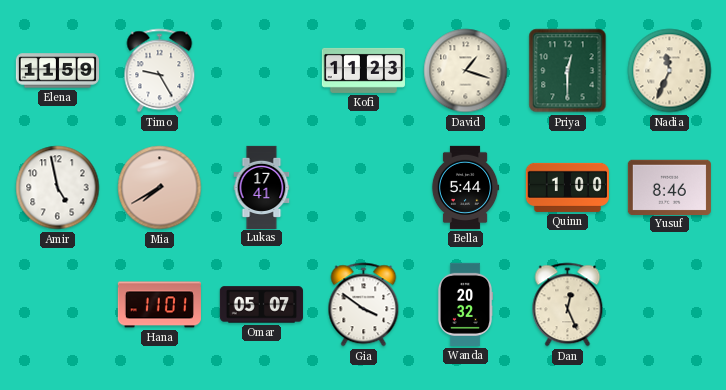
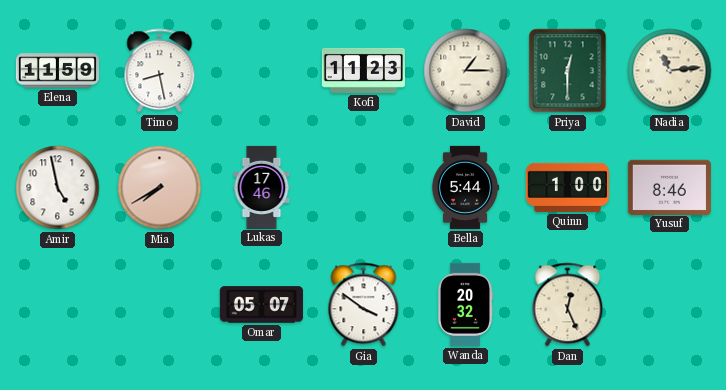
Timo: 9:25 -> 8:28
David: 1:18 -> 1:15
Nadia: 11:34 -> 11:14
Lukas: 17:41 -> 17:46
Hana: 11:01 -> none
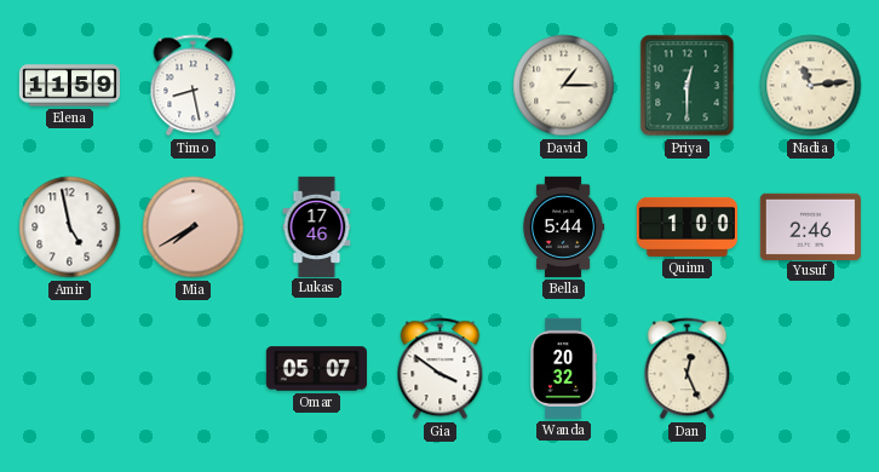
Kofi: 11:23 -> none
Yusuf: 8:46 -> 2:46
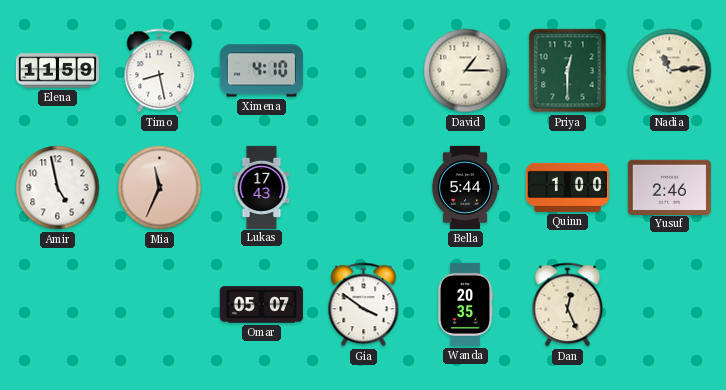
Ximena: none -> 4:10
Mia: 7:40 -> 11:34
Lukas: 17:46 -> 17:43
Wanda: 20:32 -> 20:35
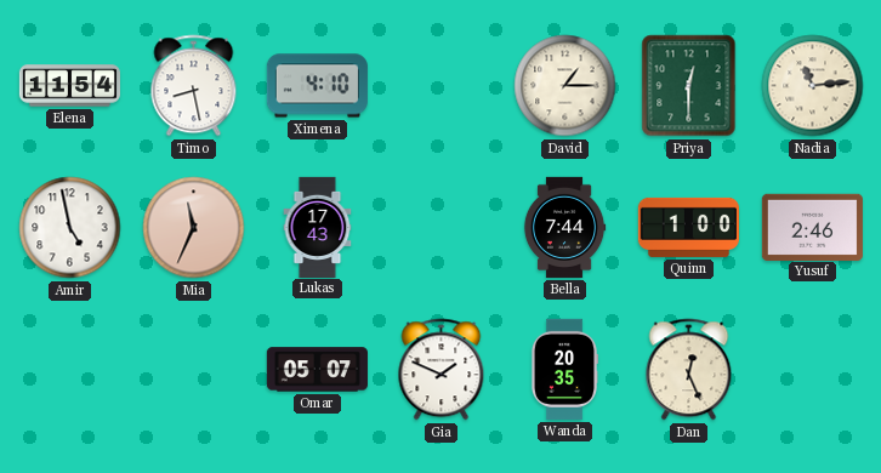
Elena: 11:59 -> 11:54
Bella: 5:44 -> 7:44
Gia: 3:51 -> 1:49
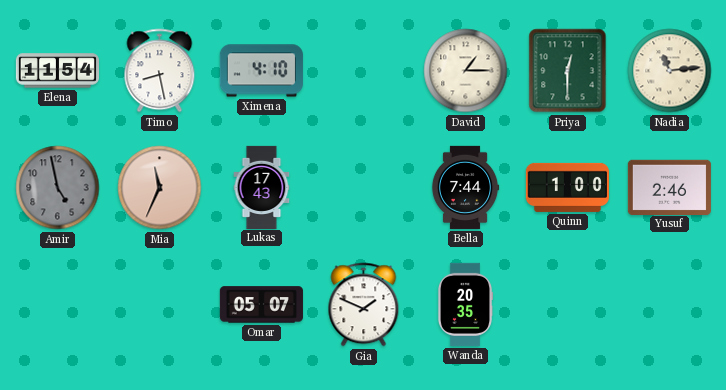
Amir dial: white -> grey
Dan: 12:26 -> none
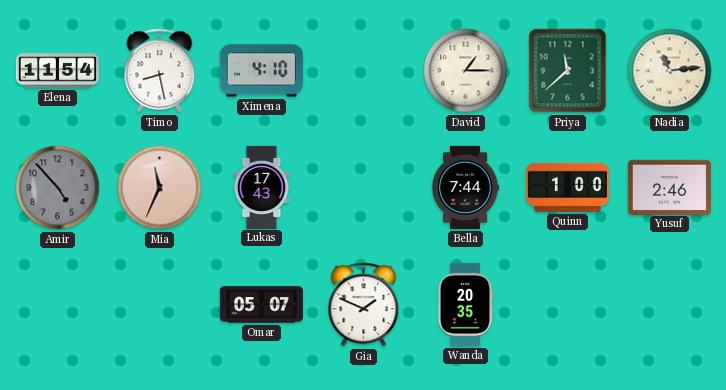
Priya: 12:30 -> 11:38
Amir: 4:58 -> 4:53
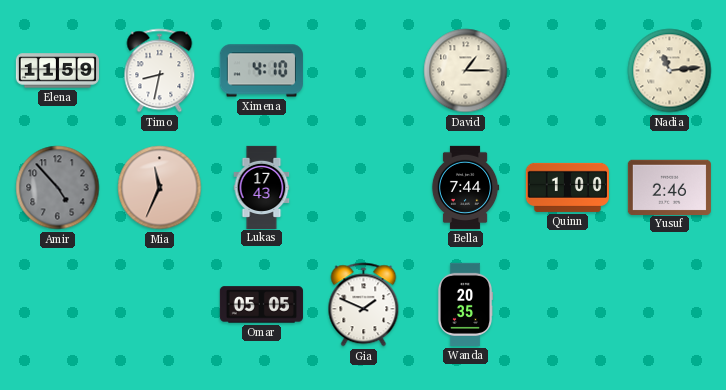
Elena: 11:54 -> 11:59
Timo: 8:28 -> 8:32
Priya: 11:38 -> none
Omar: 05:07 -> 05:05
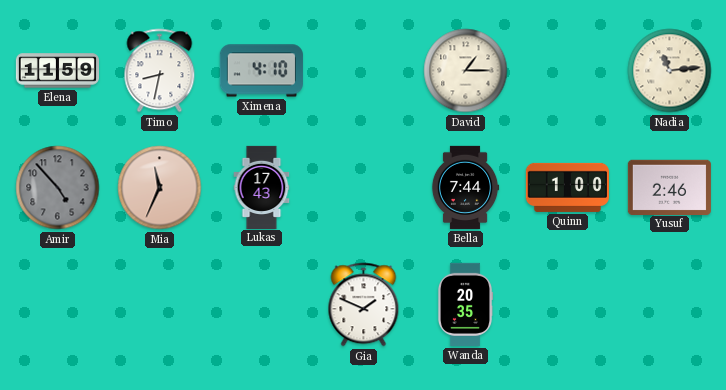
Omar: 05:05 -> none
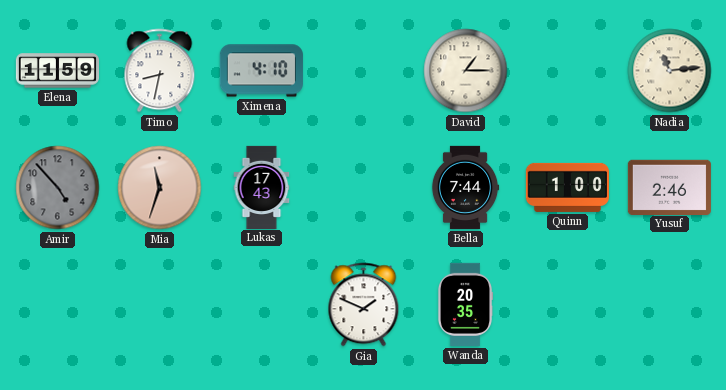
Mia: 11:34 -> 11:33
